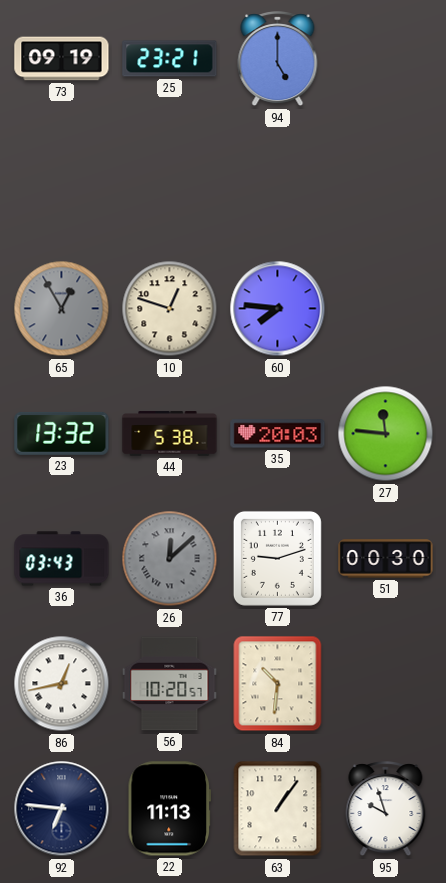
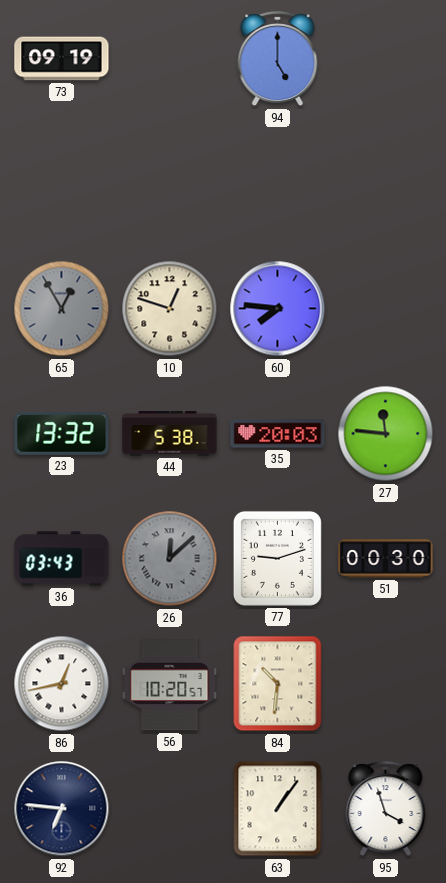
25: 23:21 -> none
22: 11:13 -> none
95: 9:57 -> 3:57
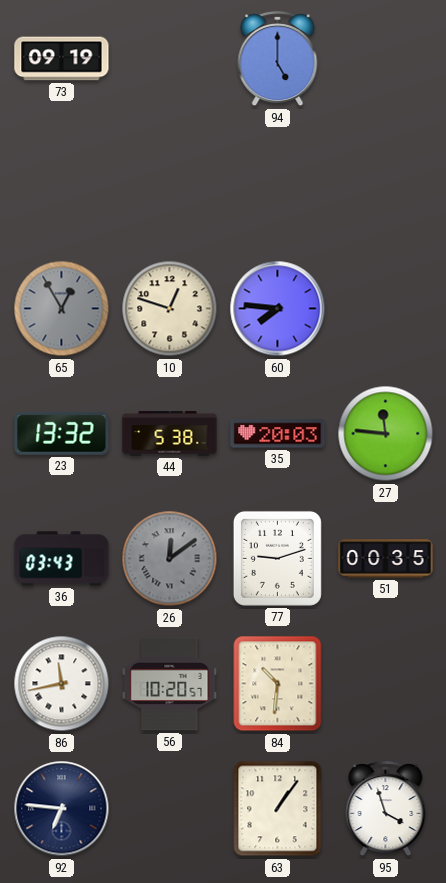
26: 12:08 -> 12:09
51: 00:30 -> 00:35
86: 12:43 -> 11:43
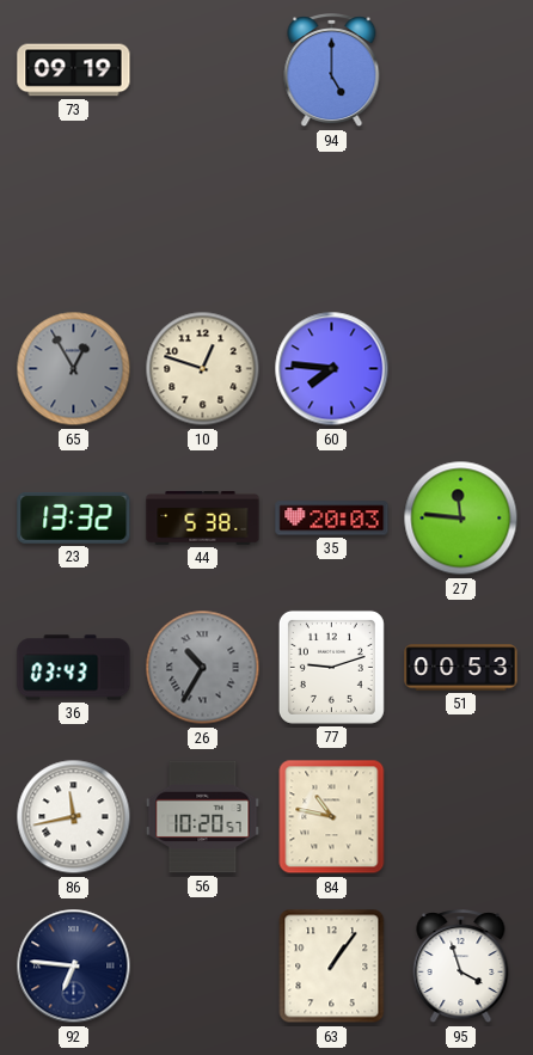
26: 12:09 -> 10:35
51: 00:35 -> 00:53
84: 10:31 -> 10:47
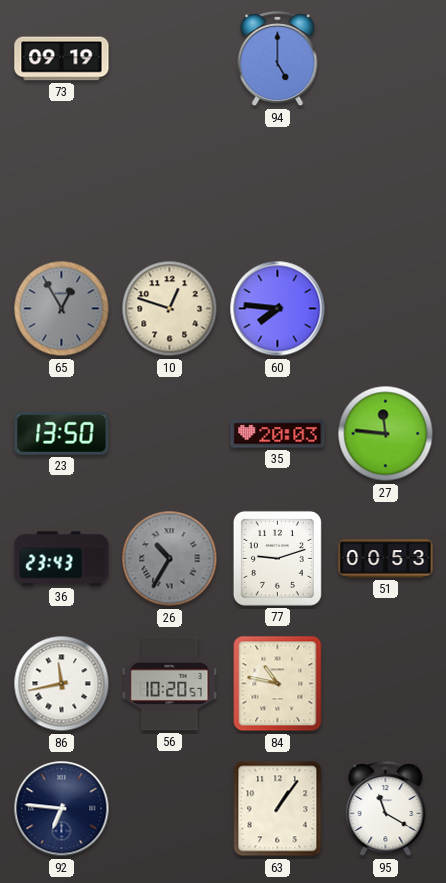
23: 13:32 -> 13:50
44: 5:38 -> none
36: 03:43 -> 23:43
95: 3:57 -> 11:20
